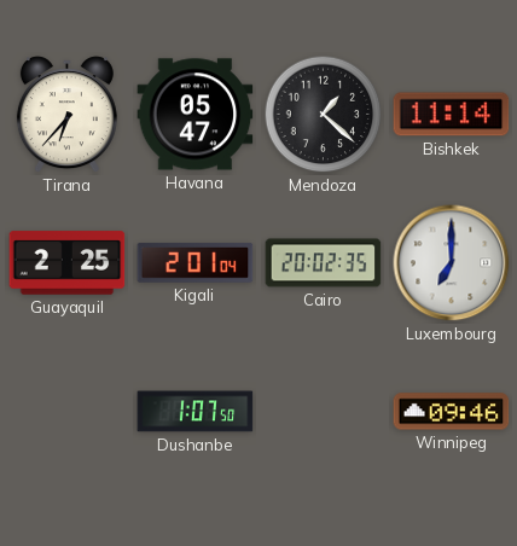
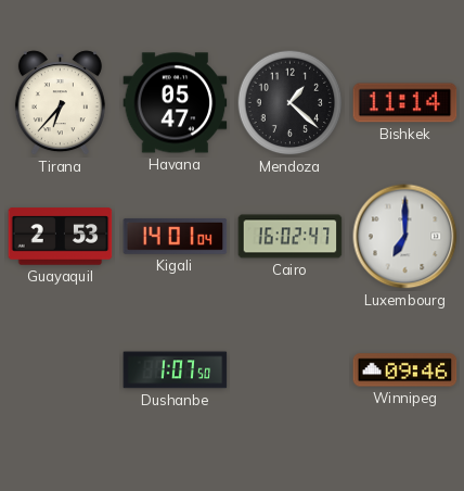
Guayaquil: 2:25 -> 2:53
Kigali: 2:01 -> 14:01
Cairo: 20:02 -> 16:02
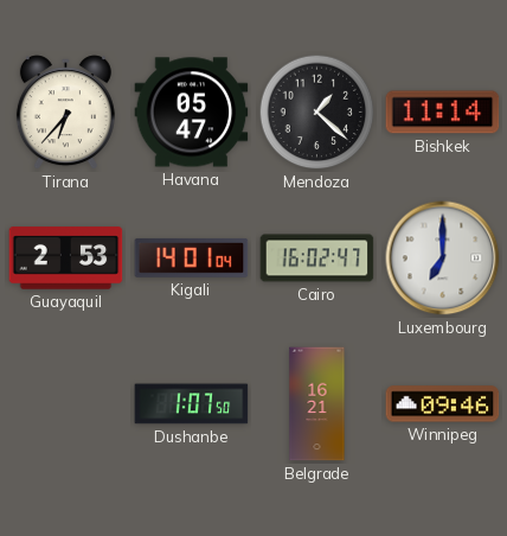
Belgrade: none -> 16:21
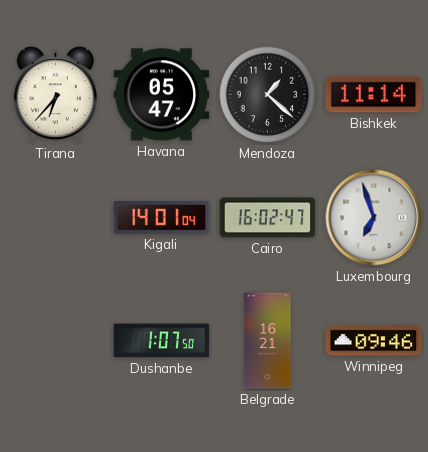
Guayaquil: 2:53 -> none
Luxembourg: 7:00 -> 6:57
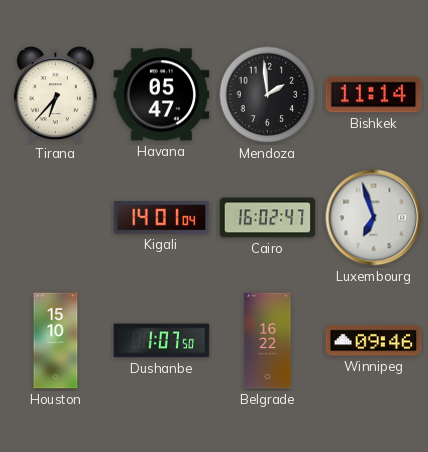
Mendoza: 1:22 -> 1:59
Houston: none -> 15:10
Belgrade: 16:21 -> 16:22
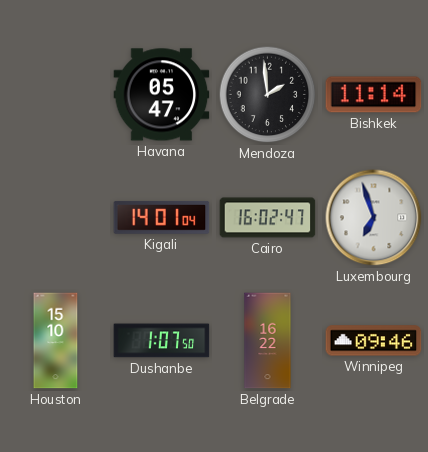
Tirana: 6:37 -> none
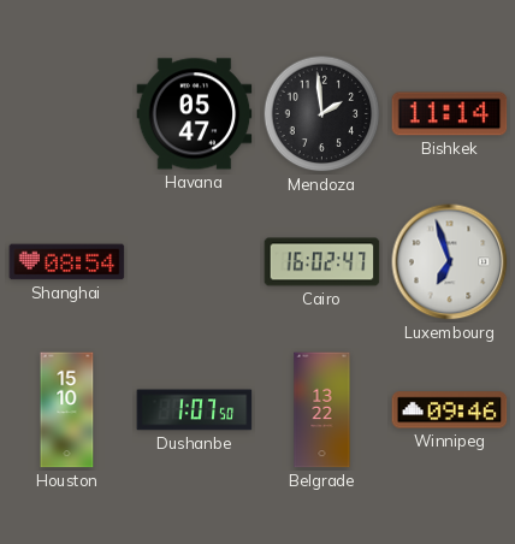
Shanghai: none -> 08:54
Kigali: 14:01 -> none
Belgrade: 16:22 -> 13:22
